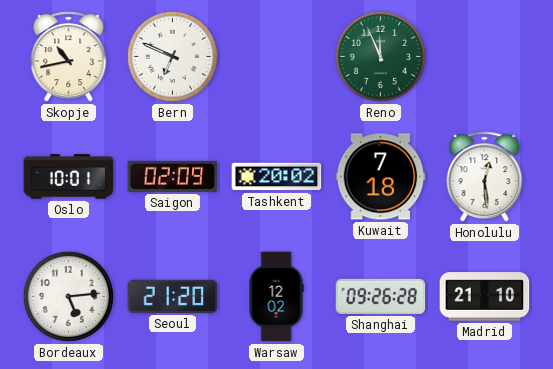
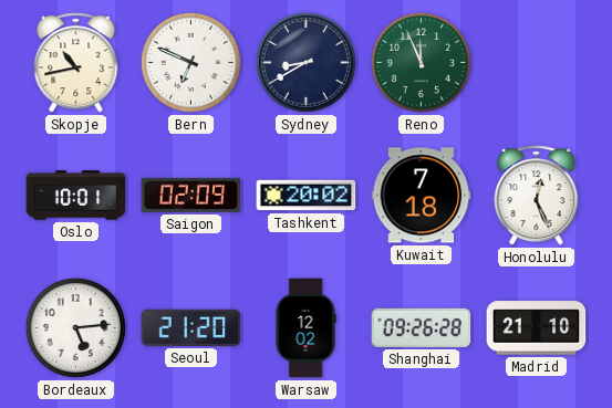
Sydney: none -> 8:40
Honolulu: 12:29 -> 12:26
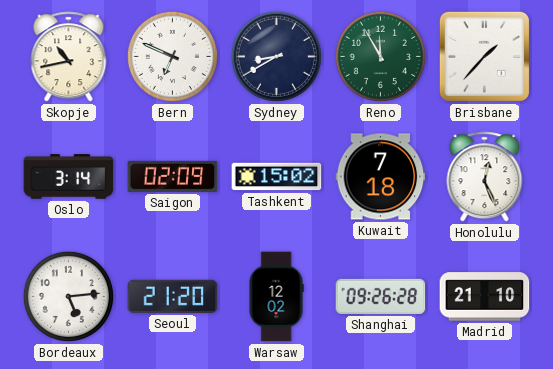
Reno: 11:56 -> 11:55
Brisbane: none -> 1:37
Oslo: 10:01 -> 3:14
Tashkent: 20:02 -> 15:02
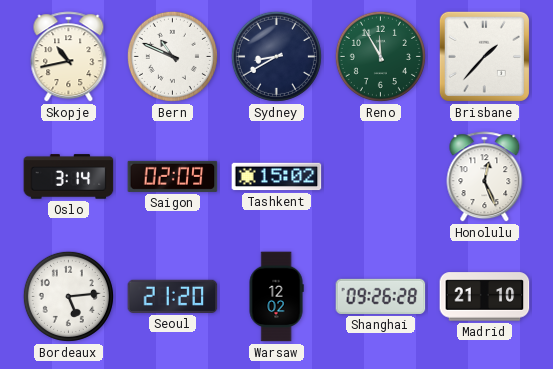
Bern: 6:49 -> 10:49
Kuwait: 7:18 -> none
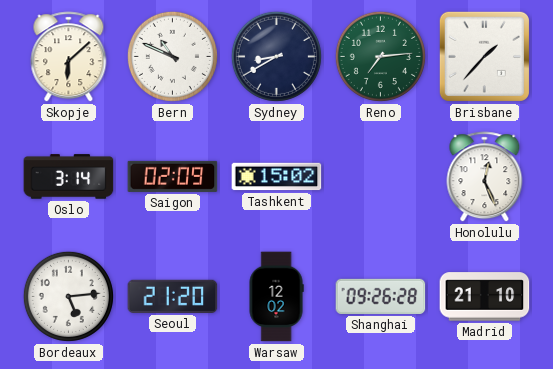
Skopje: 10:43 -> 6:08
Reno: 11:55 -> 7:14
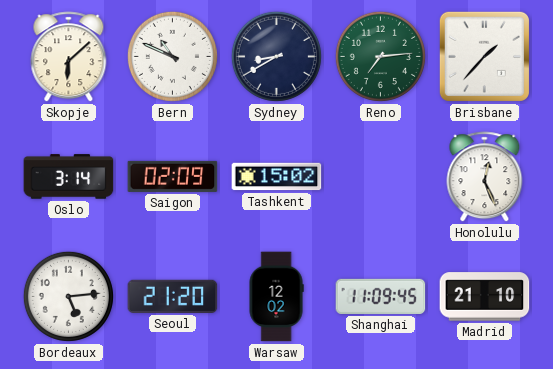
Shanghai: 09:26 -> 11:09
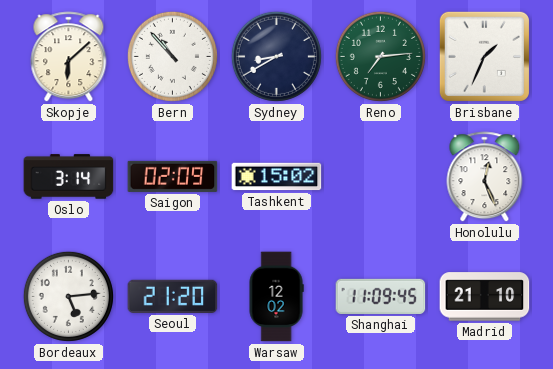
Bern: 10:49 -> 10:53
Brisbane: 1:37 -> 1:34
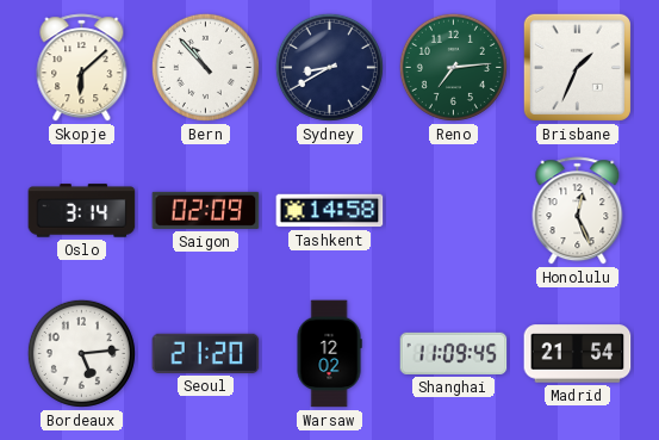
Tashkent: 15:02 -> 14:58
Madrid: 21:10 -> 21:54
